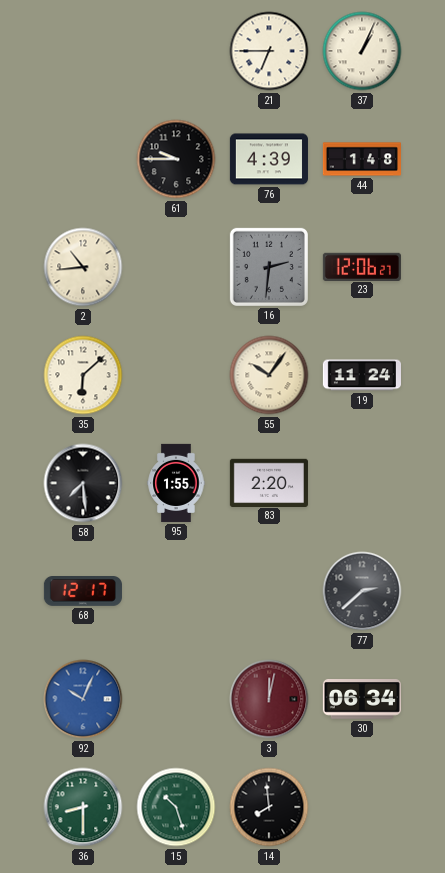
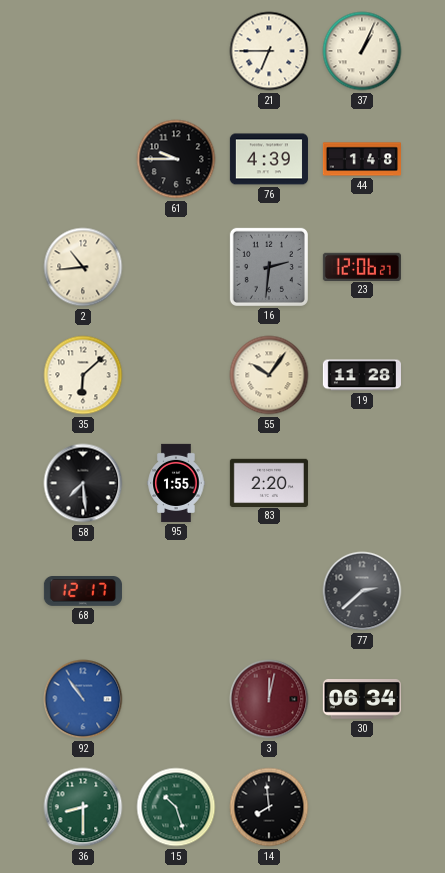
19: 11:24 -> 11:28
92: 10:04 -> 10:54
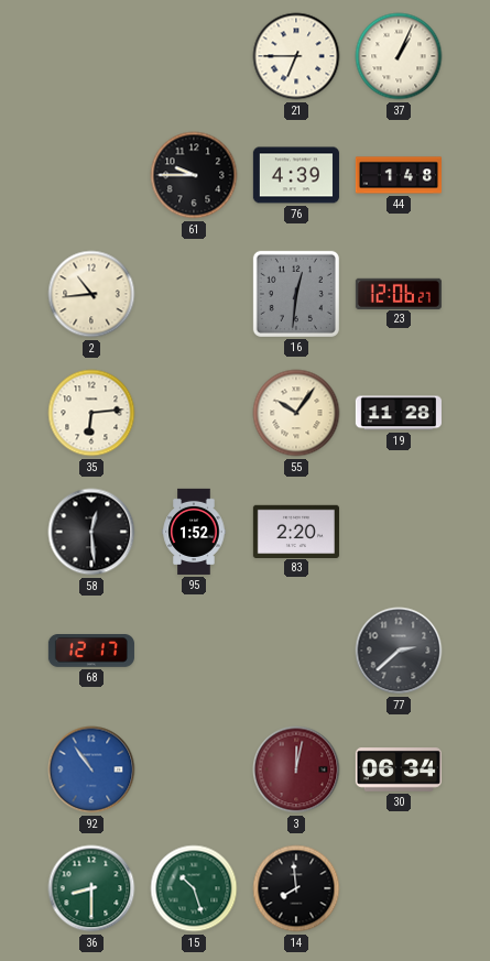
16: 2:31 -> 12:31
35: 6:08 -> 6:14
58: 7:29 -> 12:29
95: 1:55 -> 1:52
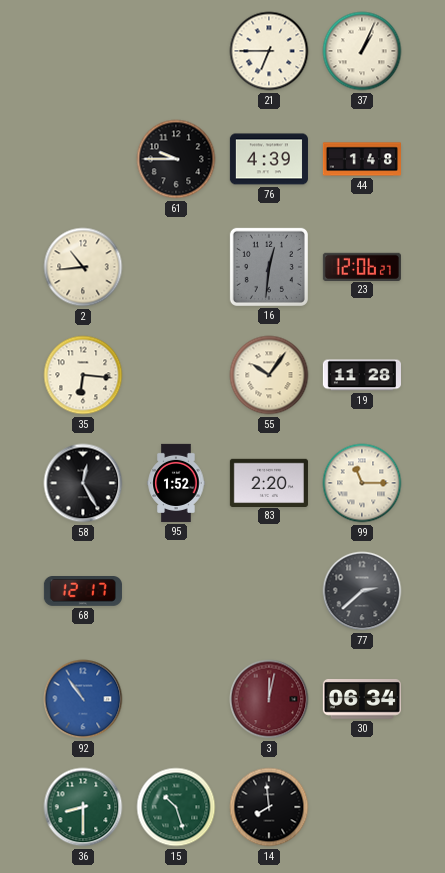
35: 6:14 -> 6:16
58: 12:29 -> 12:25
99: none -> 11:15
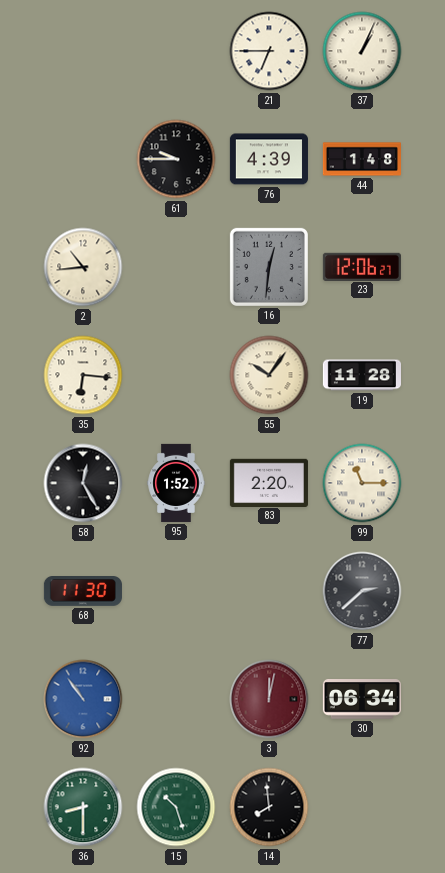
68: 12:17 -> 11:30
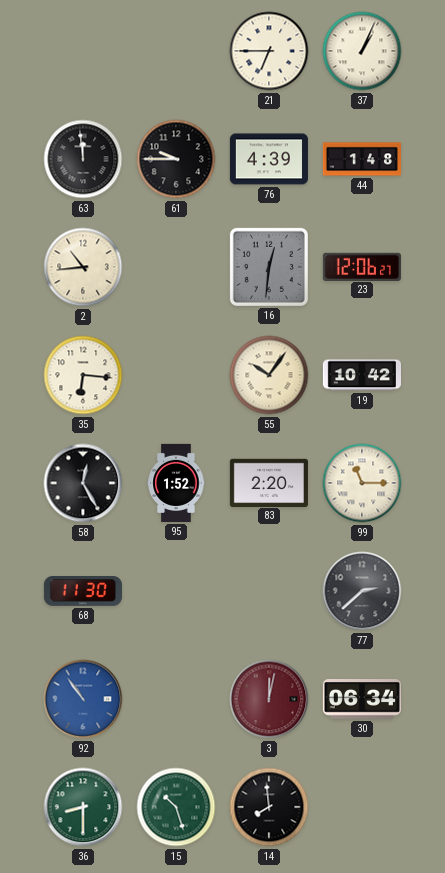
63: none -> 11:59
19: 11:28 -> 10:42
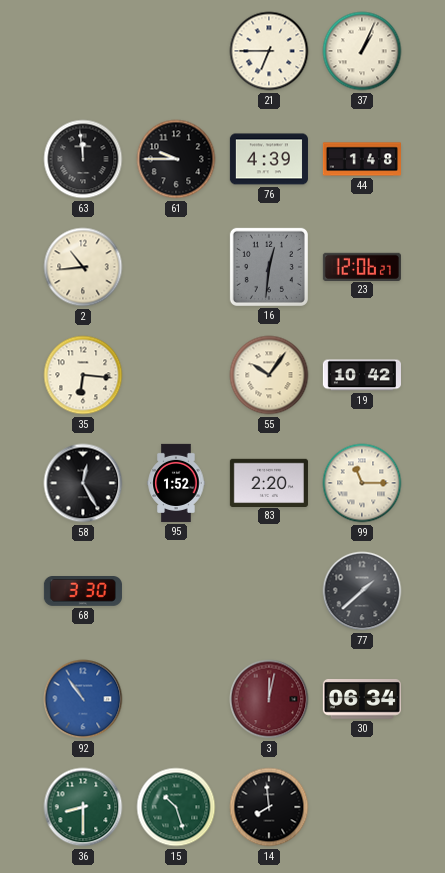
68: 11:30 -> 3:30
77: 2:38 -> 1:38
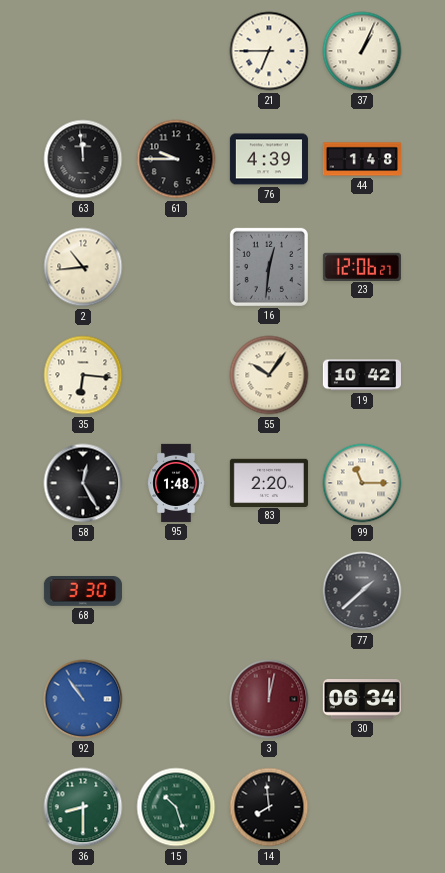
95: 1:52 -> 1:48
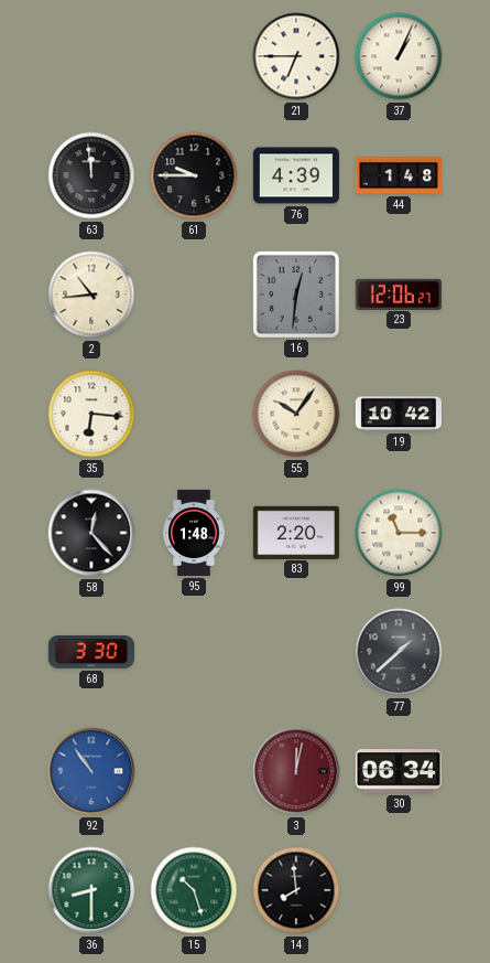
58: 12:25 -> 12:23
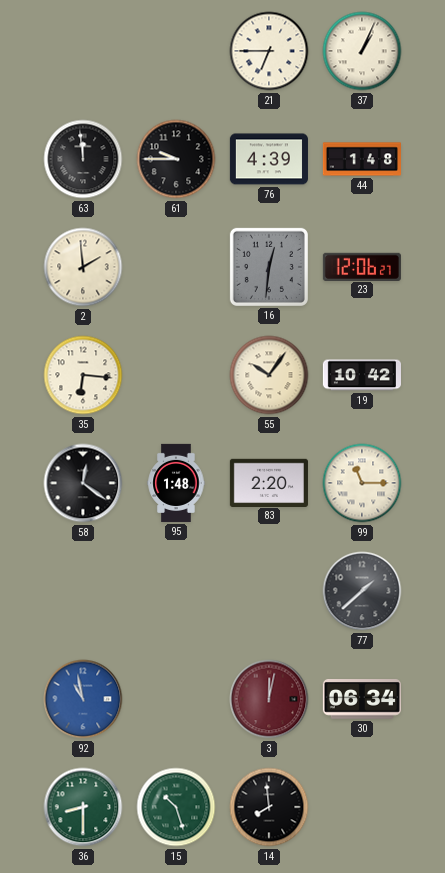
2: 10:44 -> 1:59
58: 12:23 -> 12:21
68: 3:30 -> none
92: 10:54 -> 10:58
